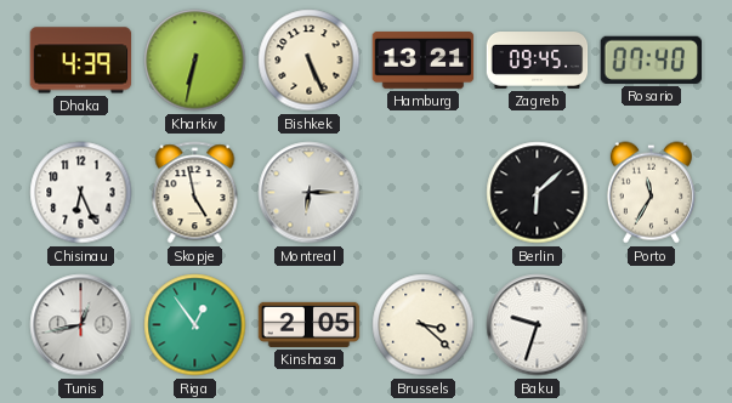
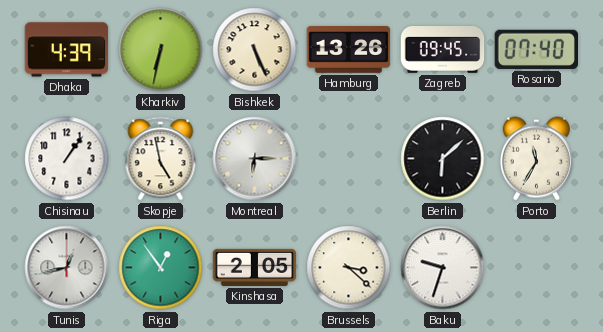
Hamburg: 13:21 -> 13:26
Chisinau: 6:26 -> 1:06
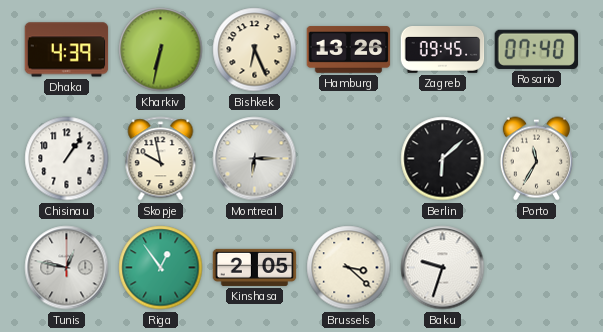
Bishkek: 5:26 -> 6:26
Skopje: 4:58 -> 9:58
Tunis: 12:43 -> 12:47
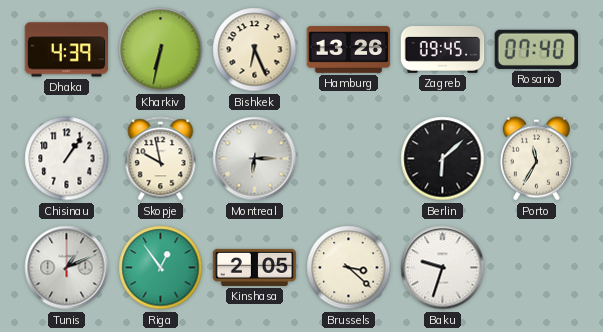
Tunis: 12:47 -> 1:11
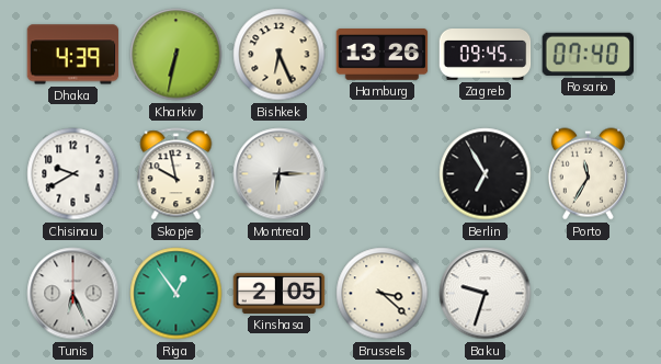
Chisinau: 1:06 -> 9:40
Berlin: 6:08 -> 6:55
Tunis: 1:11 -> 6:26
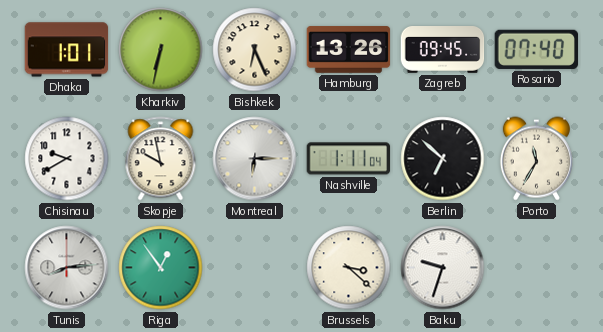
Dhaka: 4:39 -> 1:01
Nashville: none -> 1:11
Berlin: 6:55 -> 6:52
Tunis: 6:26 -> 8:14
Kinshasa: 2:05 -> none
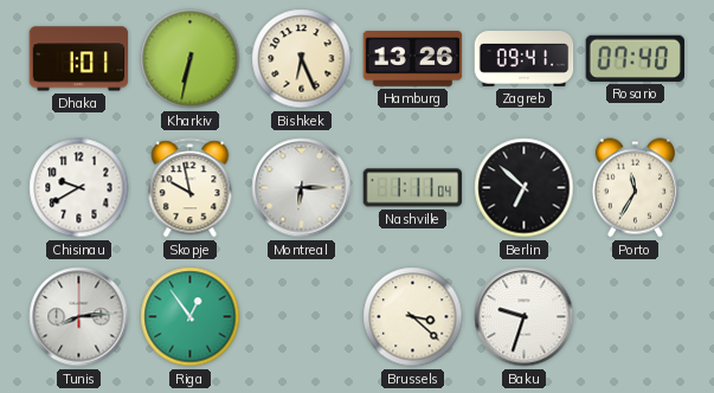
Zagreb: 09:45 -> 09:41
